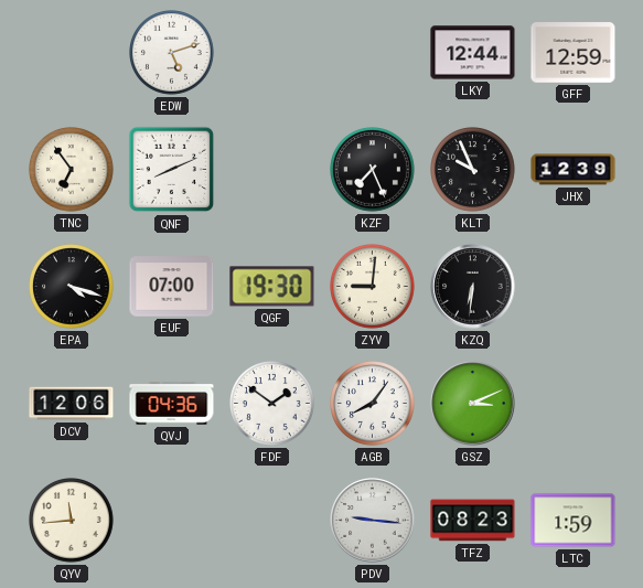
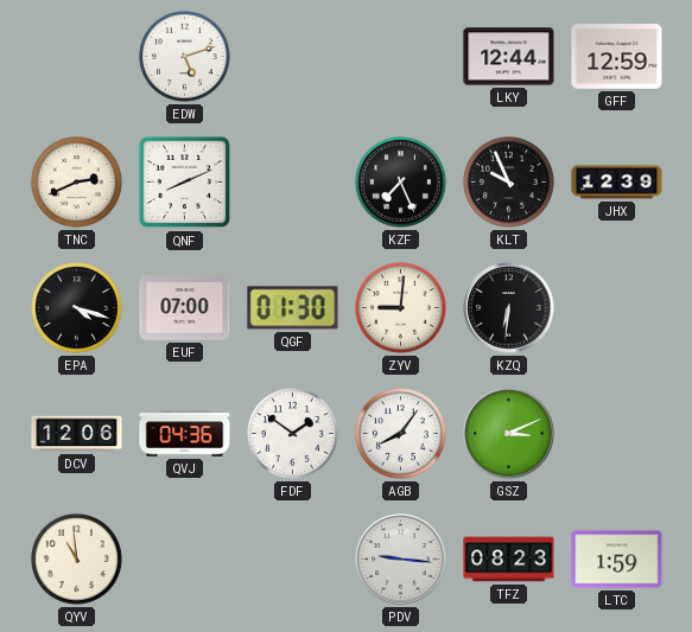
TNC: 6:54 -> 2:41
QGF: 19:30 -> 01:30
QYV: 11:44 -> 10:59
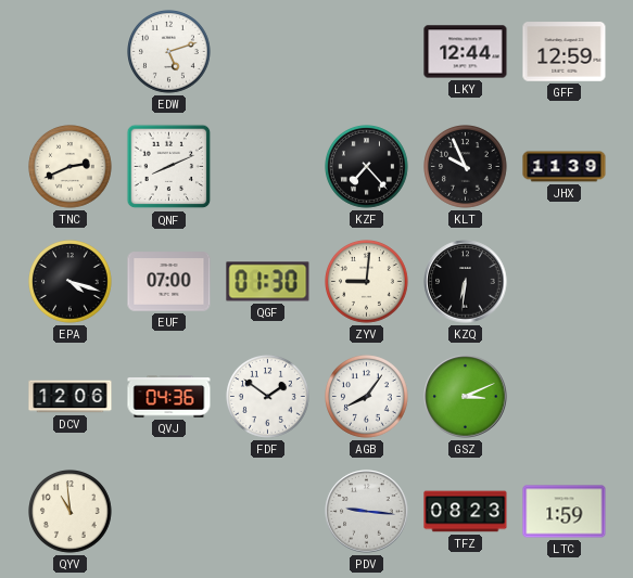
KZF: 7:26 -> 7:23
JHX: 12:39 -> 11:39
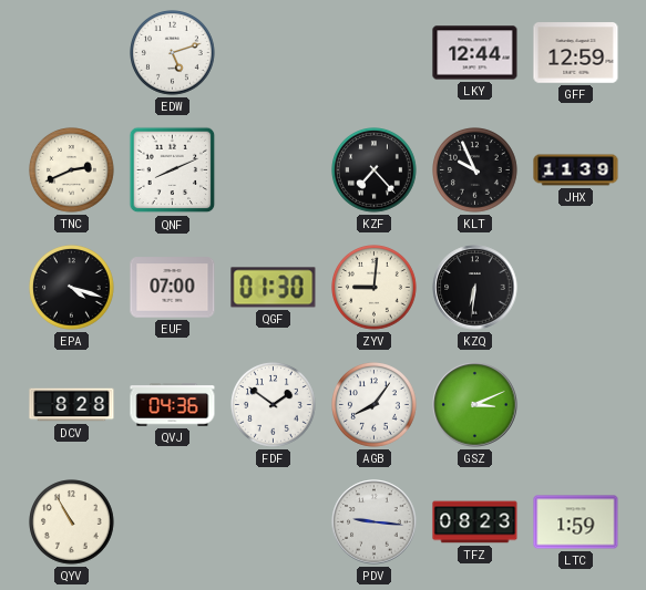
DCV: 12:06 -> 8:28
QYV: 10:59 -> 10:55
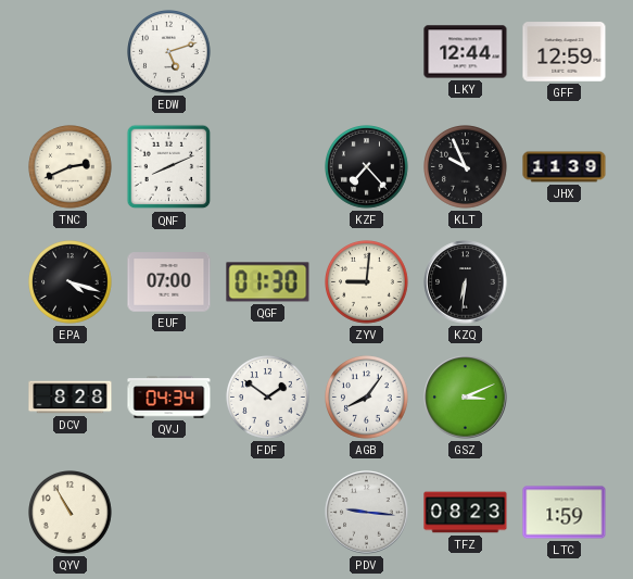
QVJ: 04:36 -> 04:34
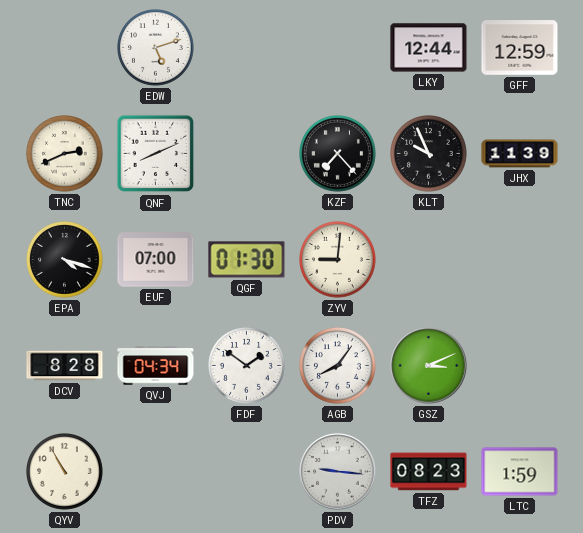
KZQ: 6:31 -> none
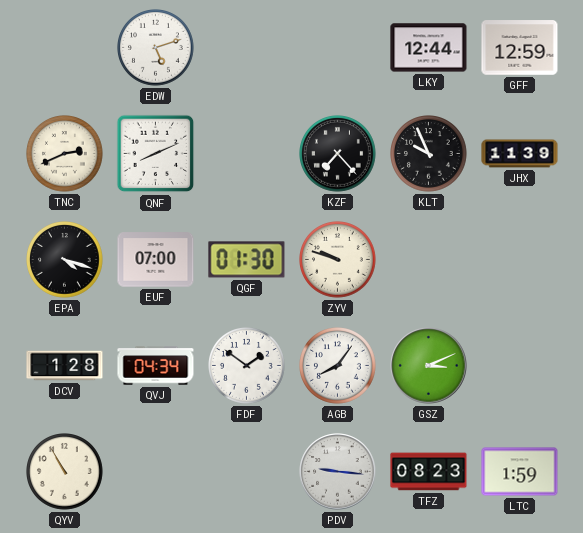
ZYV: 9:01 -> 9:48
DCV: 8:28 -> 1:28
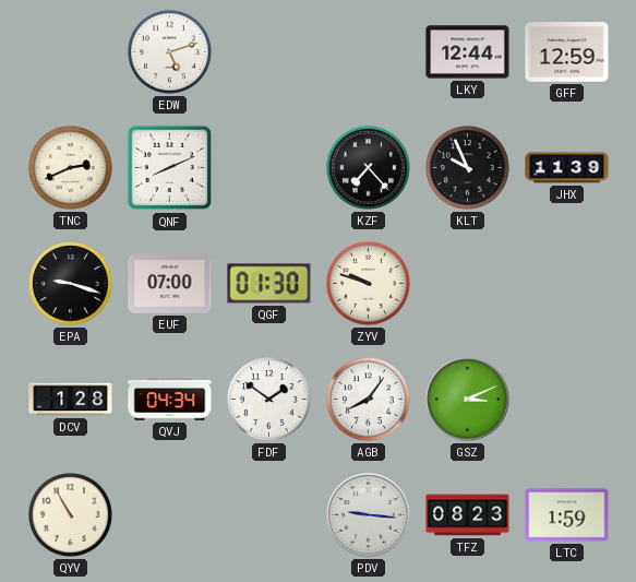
EPA: 4:18 -> 9:18
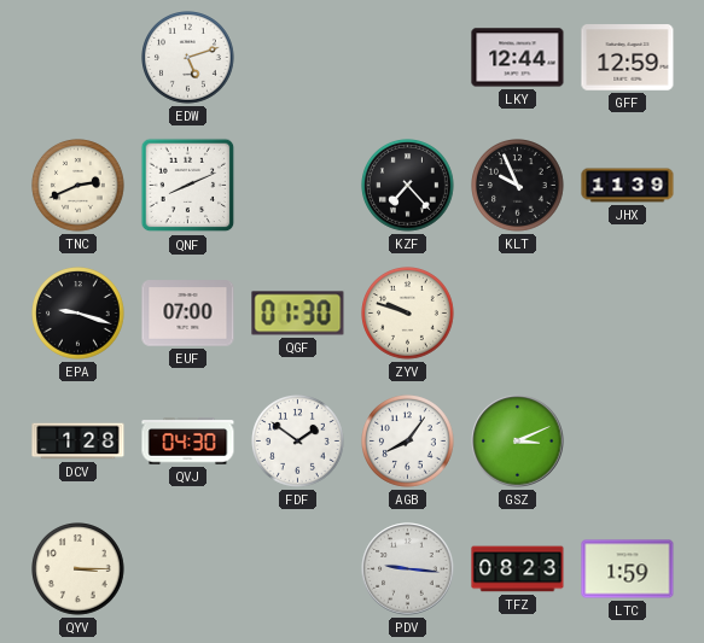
QVJ: 04:34 -> 04:30
QYV: 10:55 -> 3:15
